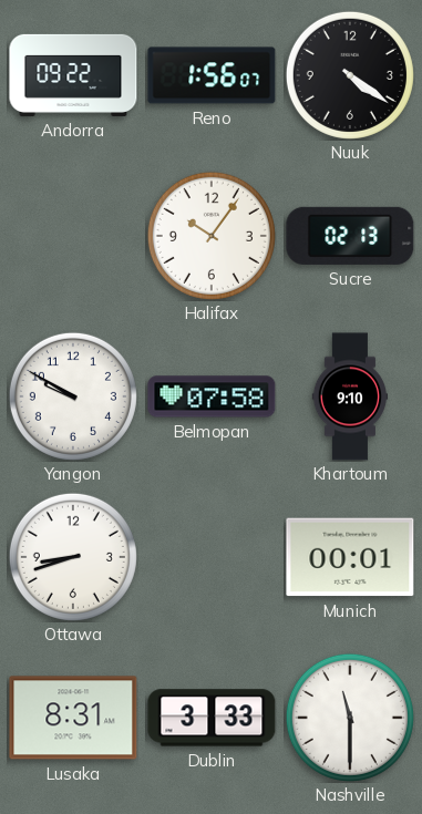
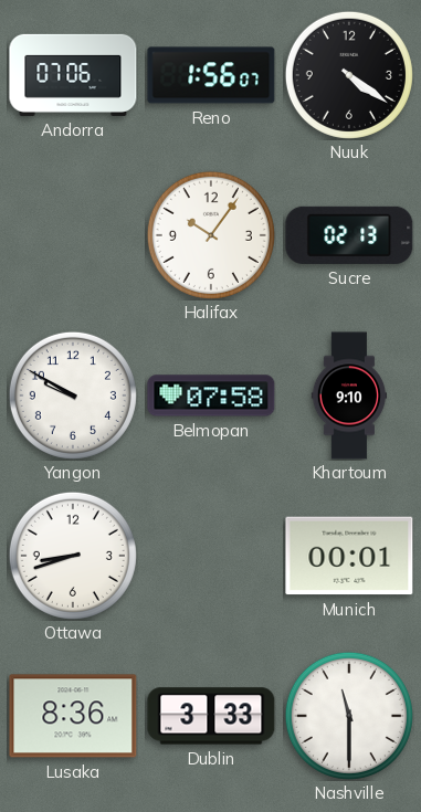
Andorra: 09:22 -> 07:06
Lusaka: 8:31 -> 8:36
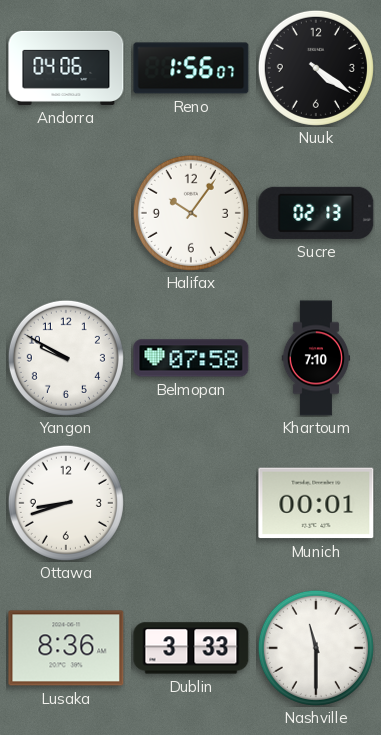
Andorra: 07:06 -> 04:06
Khartoum: 9:10 -> 7:10
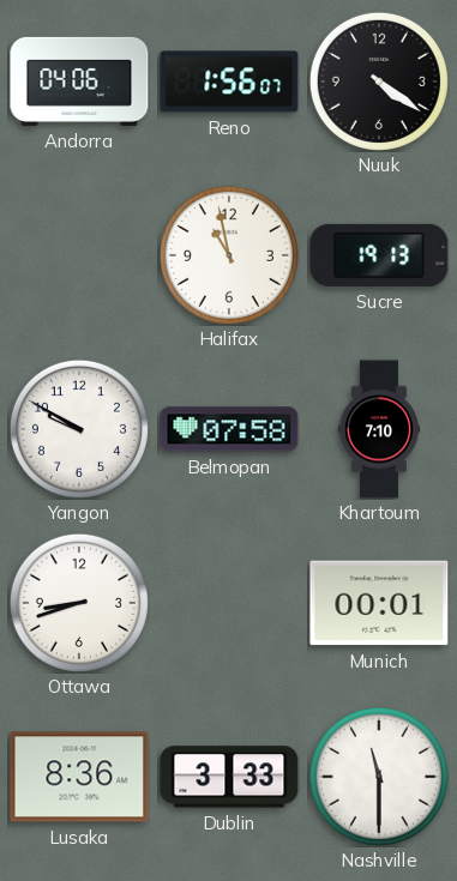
Halifax: 10:06 -> 10:58
Sucre: 02:13 -> 19:13
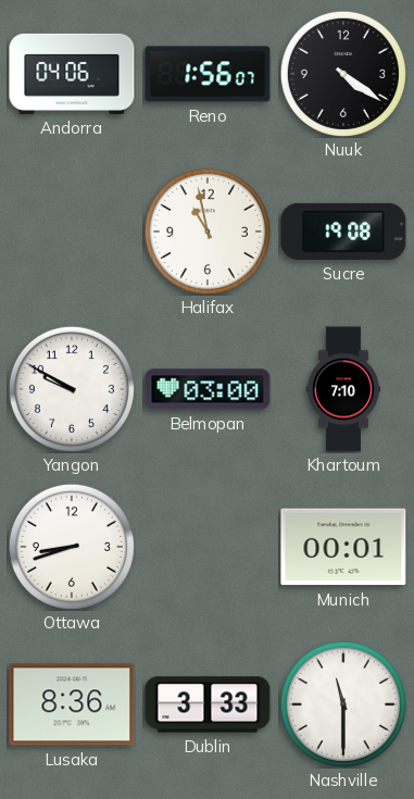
Sucre: 19:13 -> 19:08
Belmopan: 07:58 -> 03:00
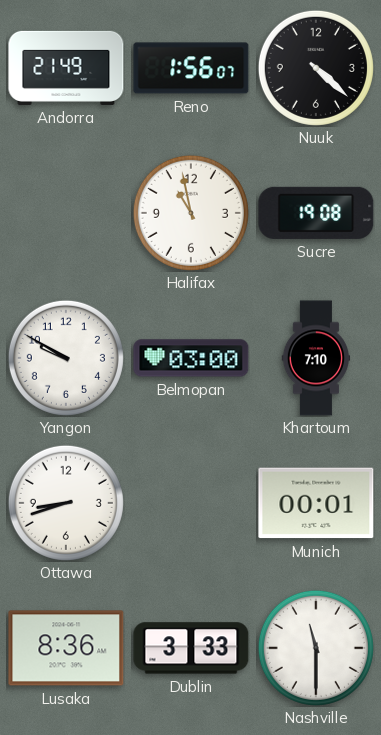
Andorra: 04:06 -> 21:49
Nuuk: 4:21 -> 4:22
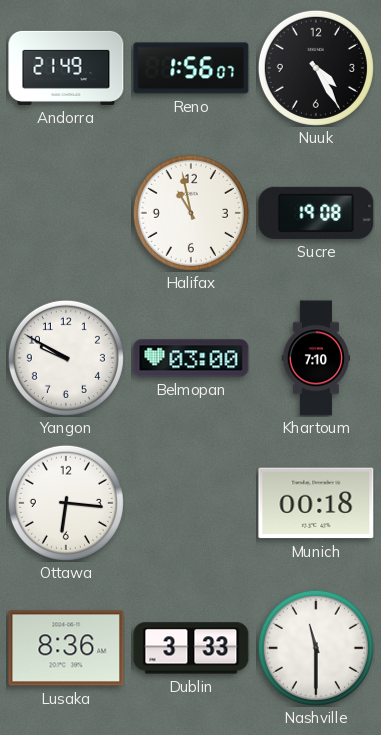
Nuuk: 4:22 -> 4:25
Ottawa: 8:42 -> 6:16
Munich: 00:01 -> 00:18
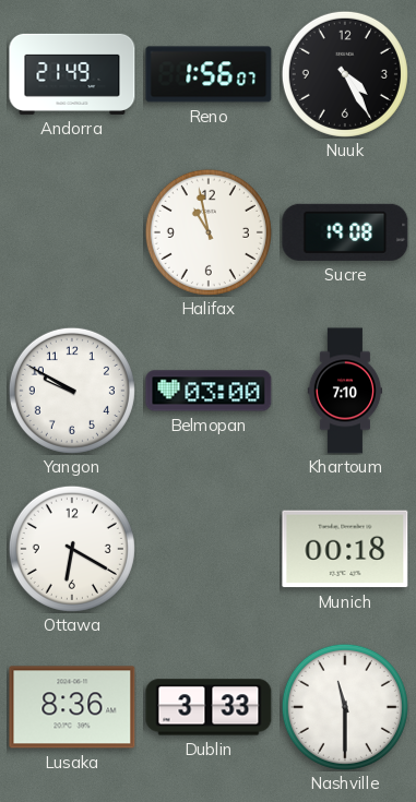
Ottawa: 6:16 -> 6:20
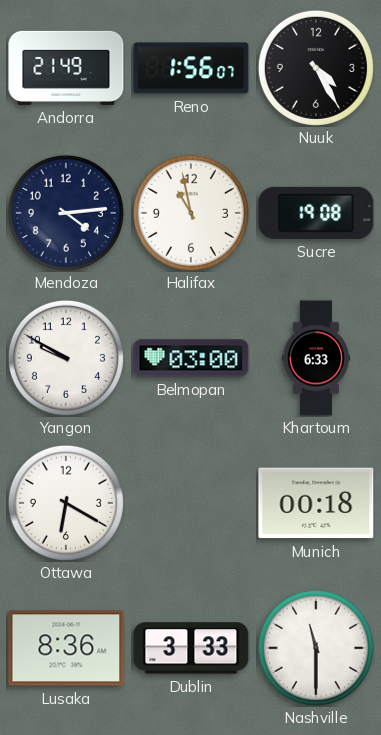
Mendoza: none -> 4:14
Khartoum: 7:10 -> 6:33
